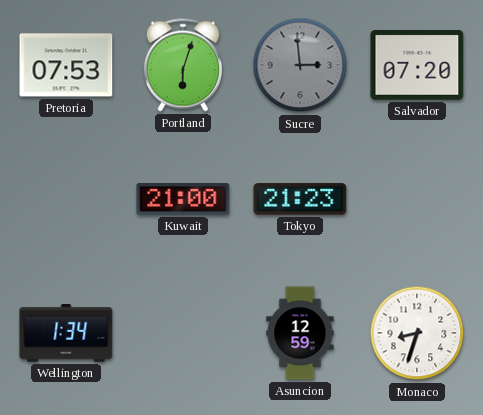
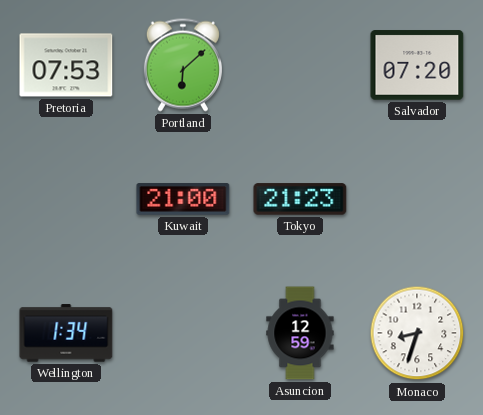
Portland: 6:03 -> 6:08
Sucre: 2:59 -> none
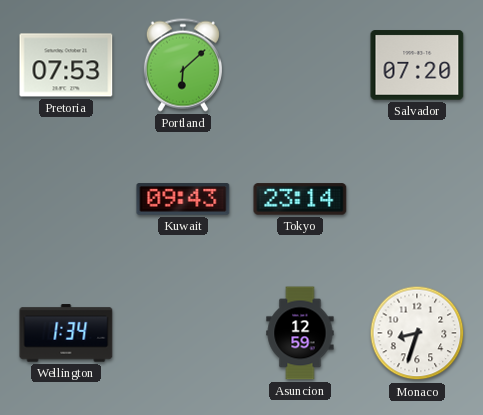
Kuwait: 21:00 -> 09:43
Tokyo: 21:23 -> 23:14
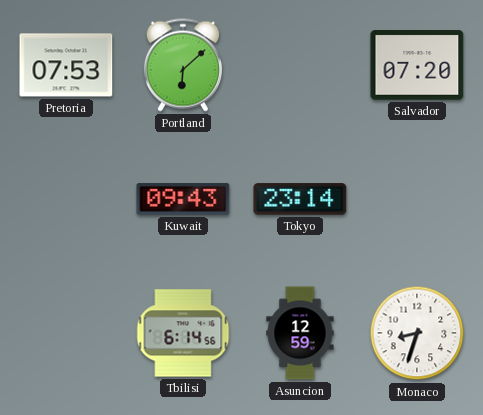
Wellington: 1:34 -> none
Tbilisi: none -> 6:14
